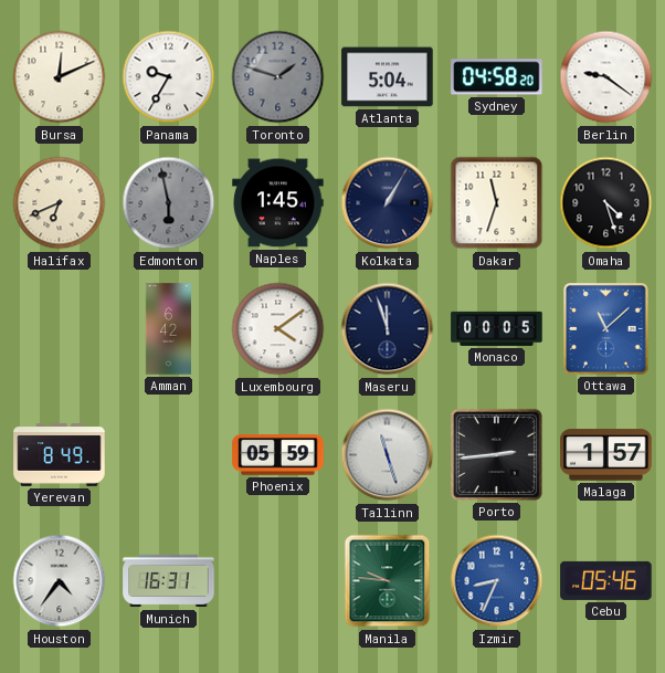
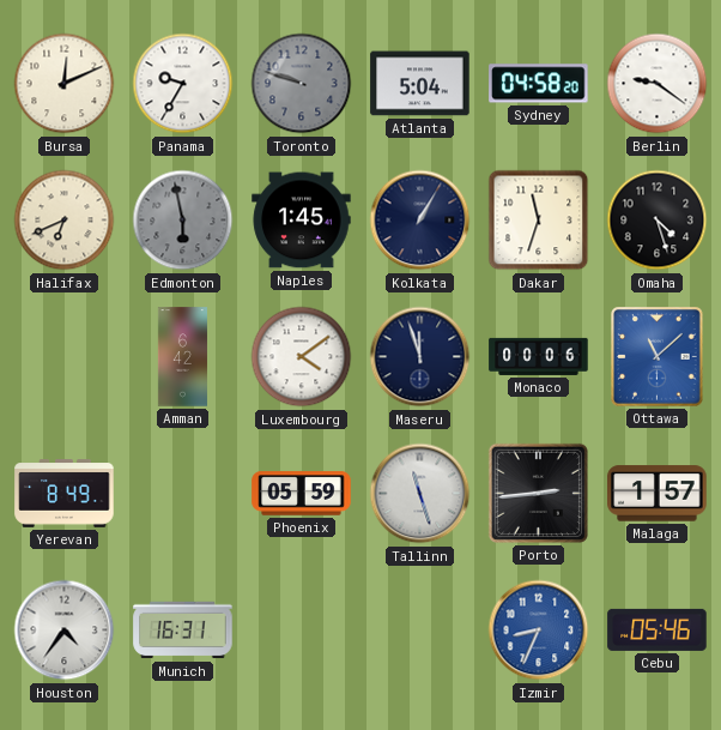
Toronto: 1:48 -> 9:48
Monaco: 00:05 -> 00:06
Manila: 9:46 -> none
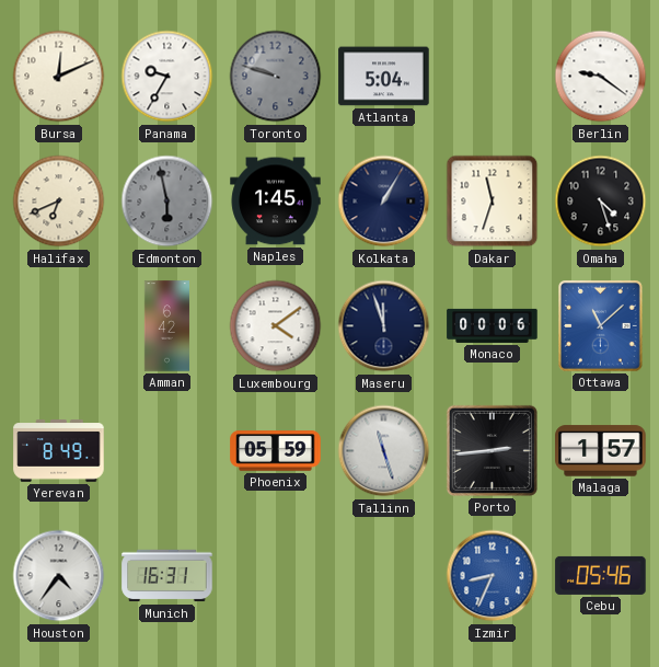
Sydney: 04:58 -> none
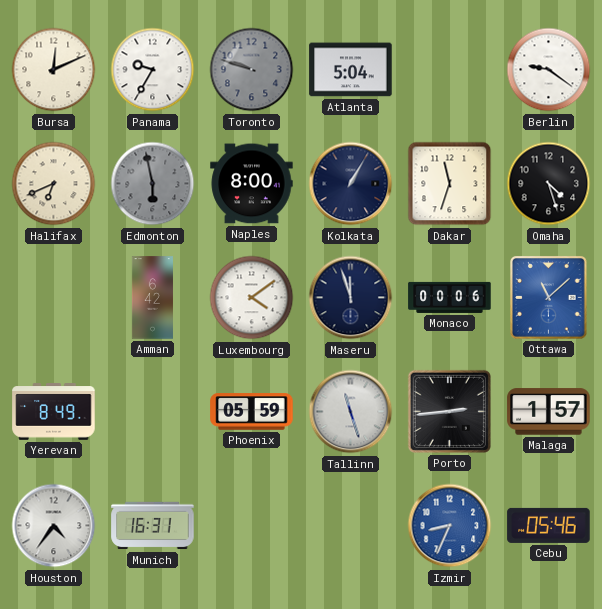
Naples: 1:45 -> 8:00
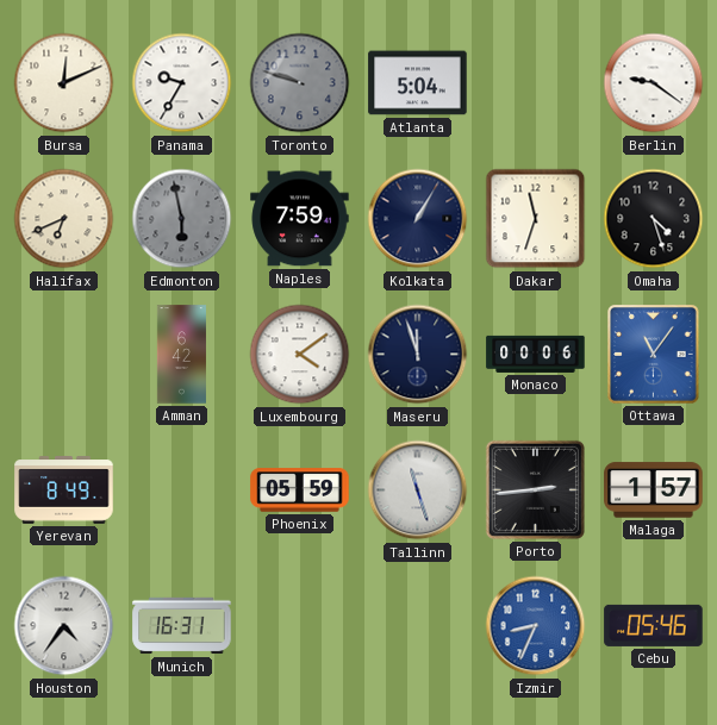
Naples: 8:00 -> 7:59
Ottawa: 11:08 -> 11:06
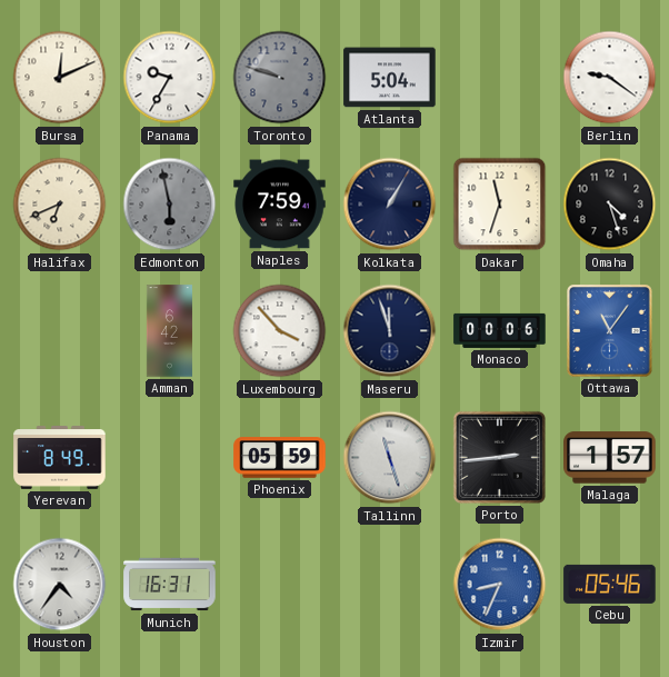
Luxembourg: 4:09 -> 3:53
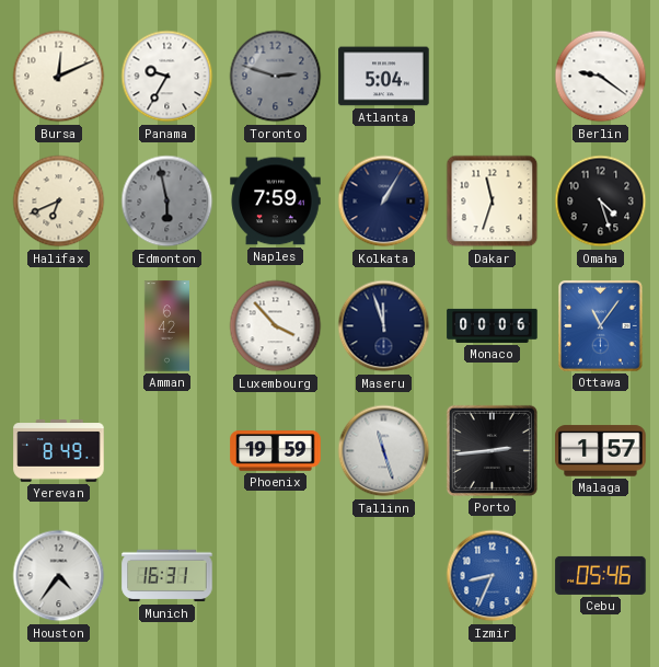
Toronto: 9:48 -> 2:48
Phoenix: 05:59 -> 19:59
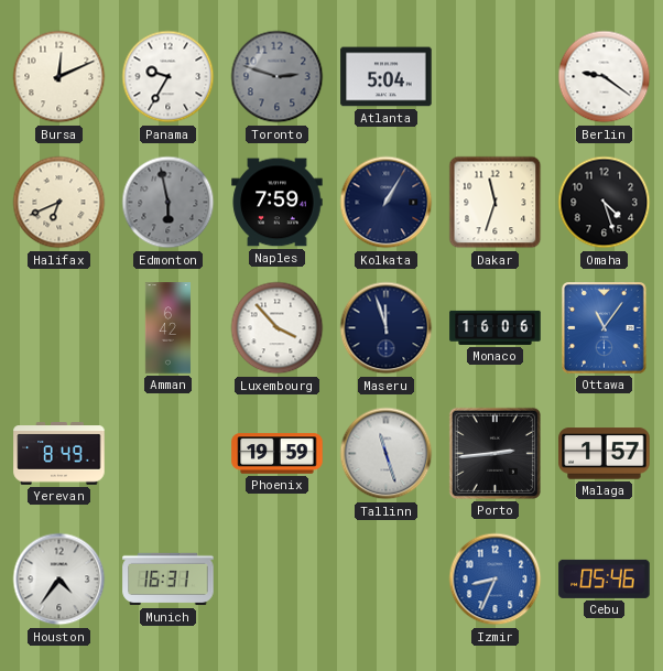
Monaco: 00:06 -> 16:06
